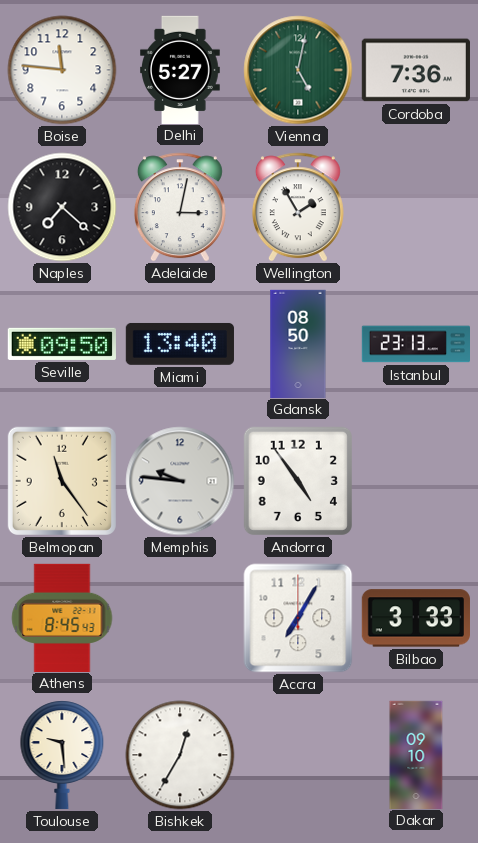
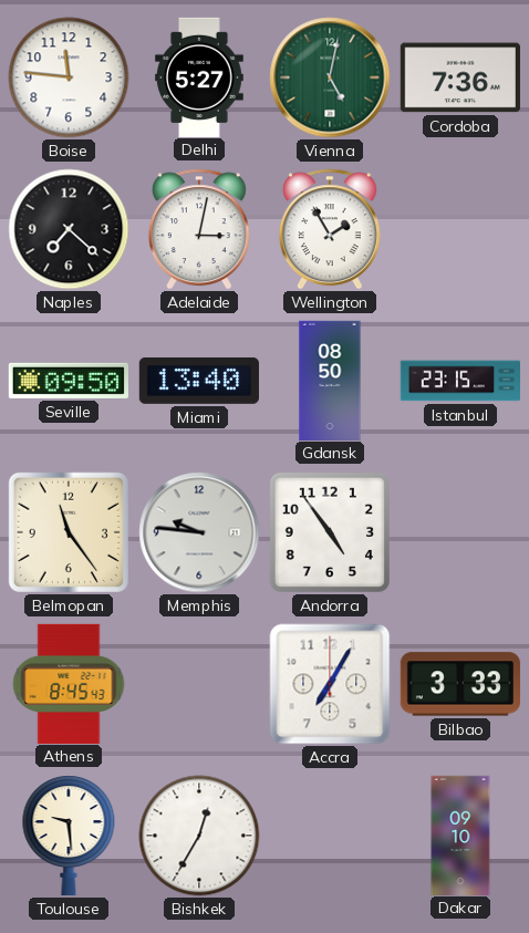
Istanbul: 23:13 -> 23:15
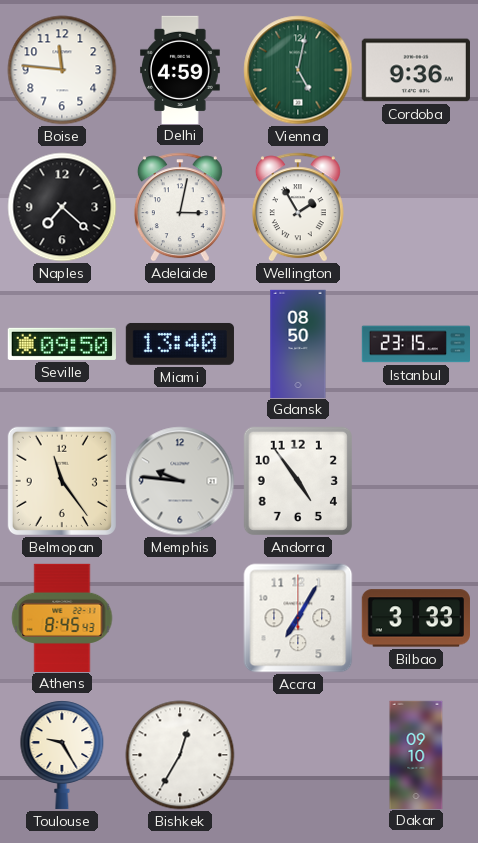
Delhi: 5:27 -> 4:59
Cordoba: 7:36 -> 9:36
Toulouse: 9:29 -> 9:25
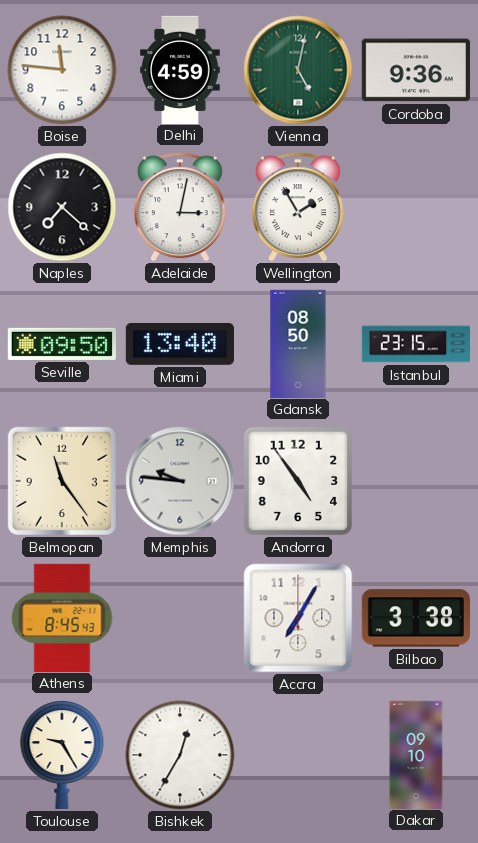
Bilbao: 3:33 -> 3:38
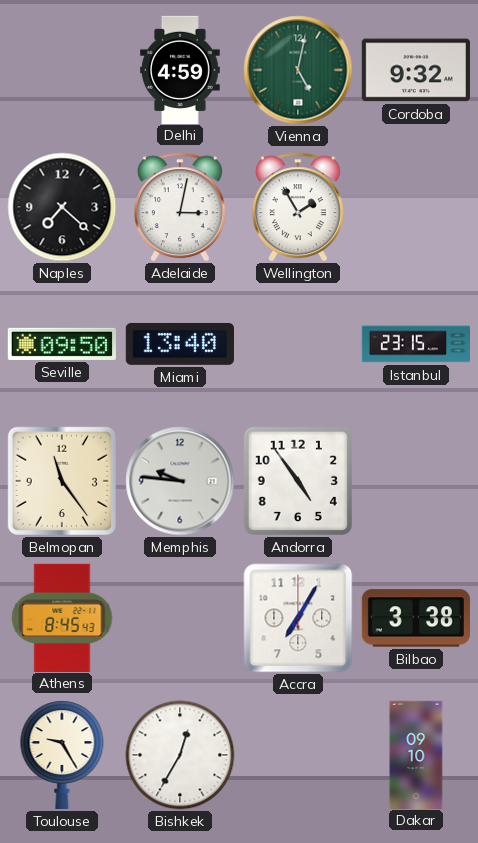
Boise: 11:46 -> none
Cordoba: 9:36 -> 9:32
Gdansk: 08:50 -> none
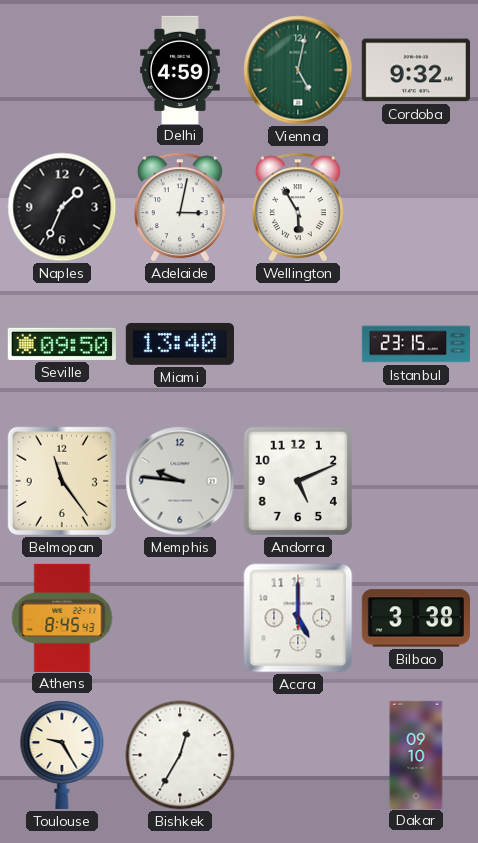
Naples: 7:22 -> 1:34
Wellington: 1:55 -> 5:55
Andorra: 4:54 -> 5:11
Accra: 7:05 -> 5:00
